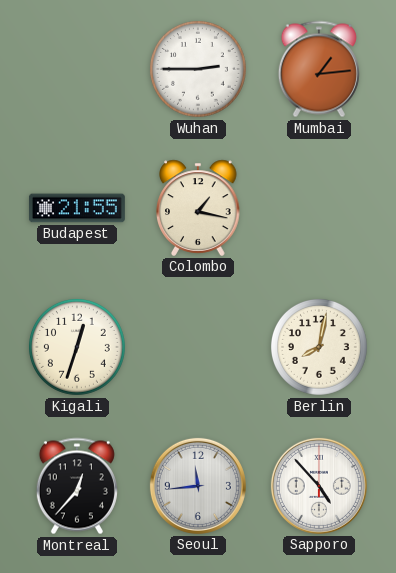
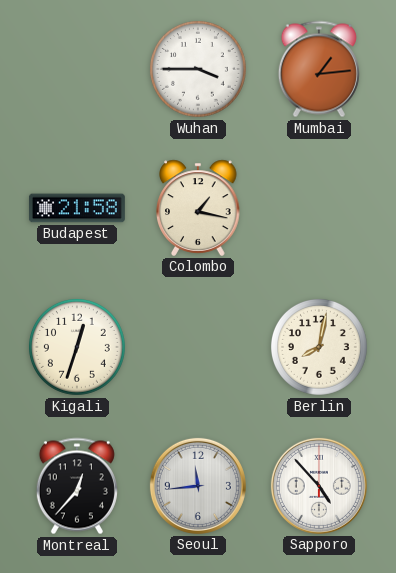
Wuhan: 2:45 -> 3:45
Budapest: 21:55 -> 21:58
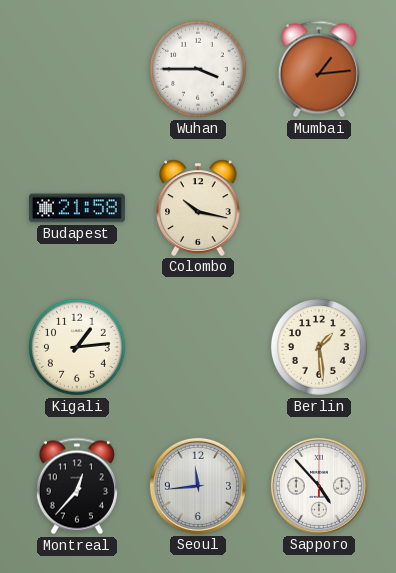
Colombo: 1:17 -> 10:17
Kigali: 12:33 -> 1:14
Berlin: 8:02 -> 1:29
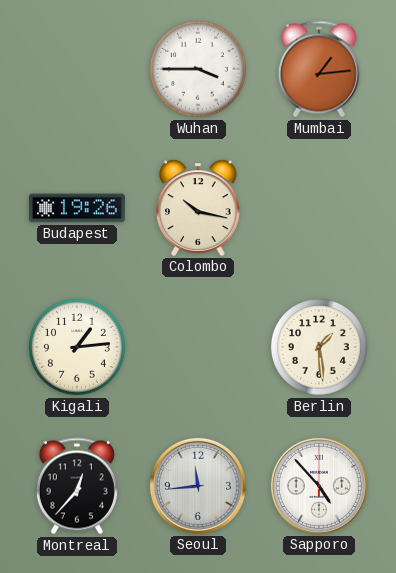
Budapest: 21:58 -> 19:26
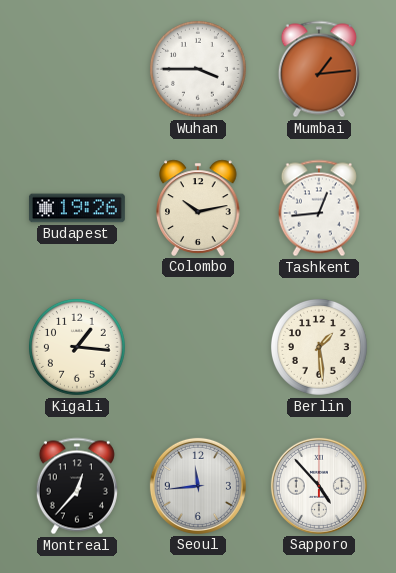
Colombo: 10:17 -> 10:13
Tashkent: none -> 12:44
Kigali: 1:14 -> 1:16
